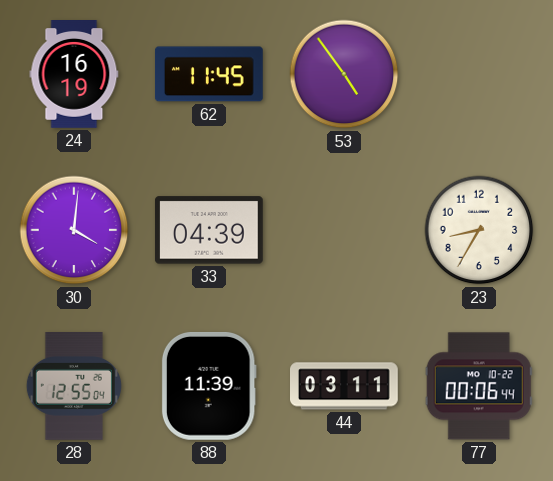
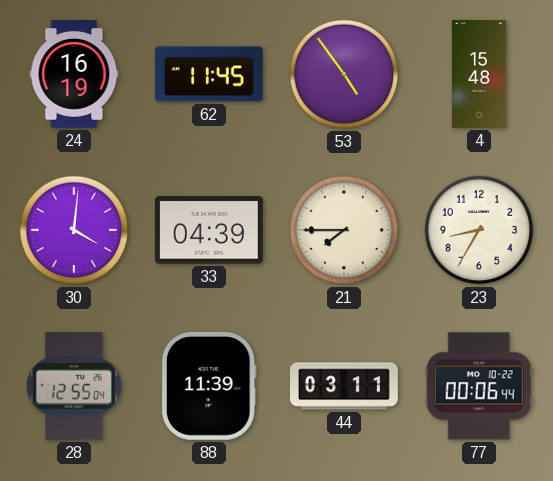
4: none -> 15:48
21: none -> 7:45
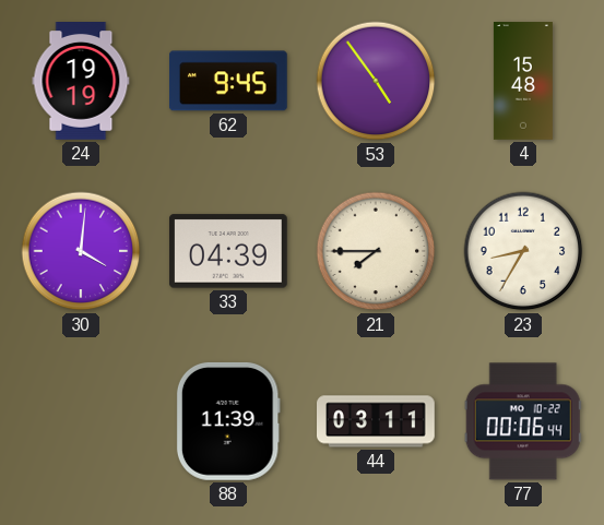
24: 16:19 -> 19:19
62: 11:45 -> 9:45
28: 12:55 -> none
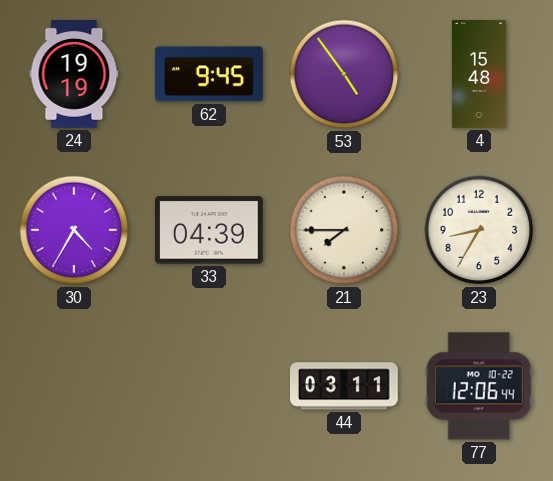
30: 4:01 -> 4:35
88: 11:39 -> none
77: 00:06 -> 12:06
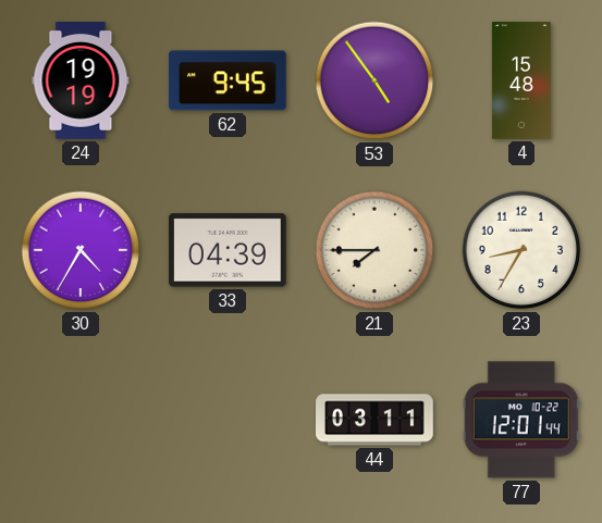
77: 12:06 -> 12:01
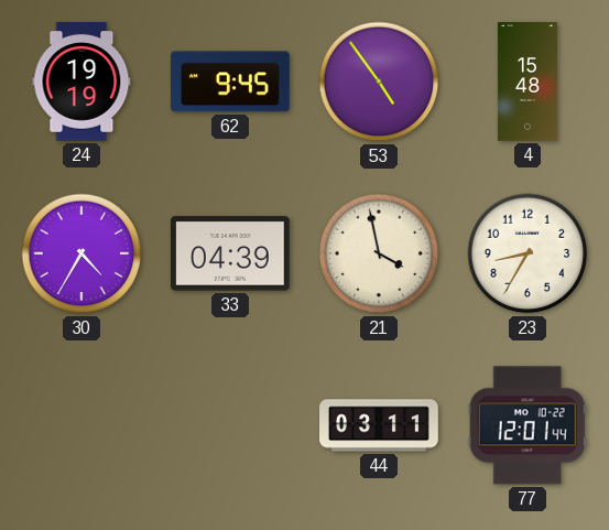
21: 7:45 -> 3:58
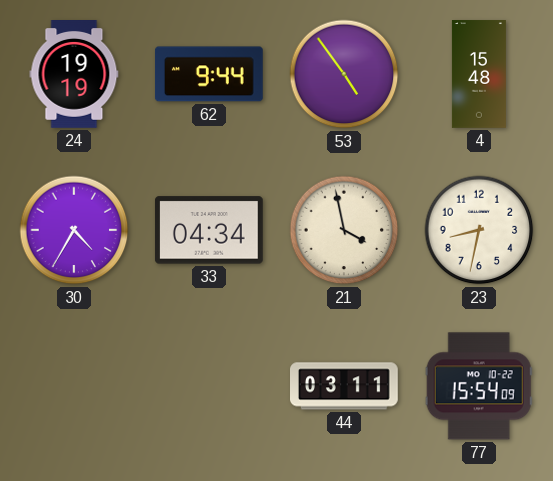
62: 9:45 -> 9:44
33: 04:39 -> 04:34
23: 8:35 -> 8:32
77: 12:01 -> 15:54
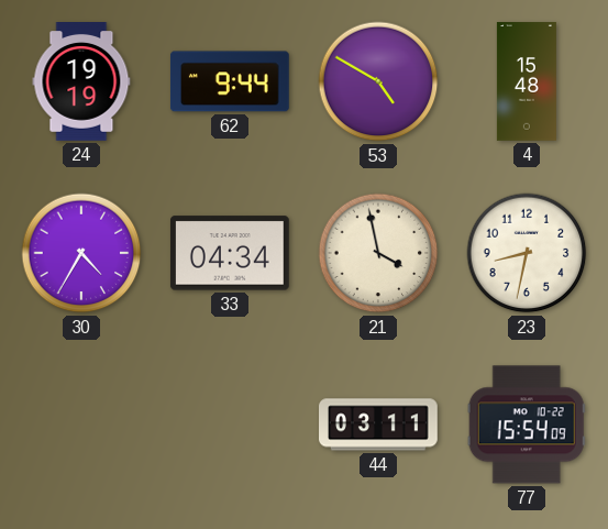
53: 4:54 -> 4:50
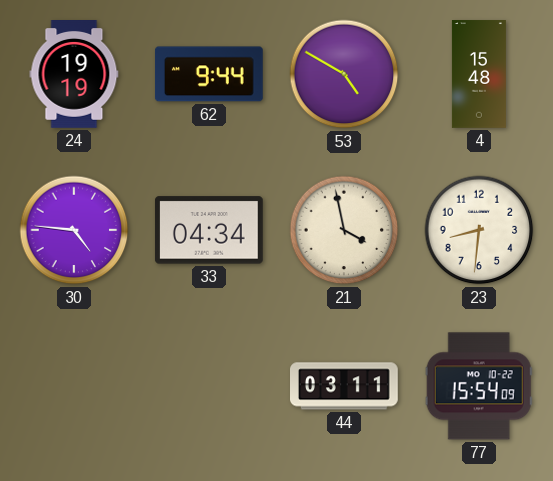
30: 4:35 -> 4:46
23: 8:32 -> 8:31
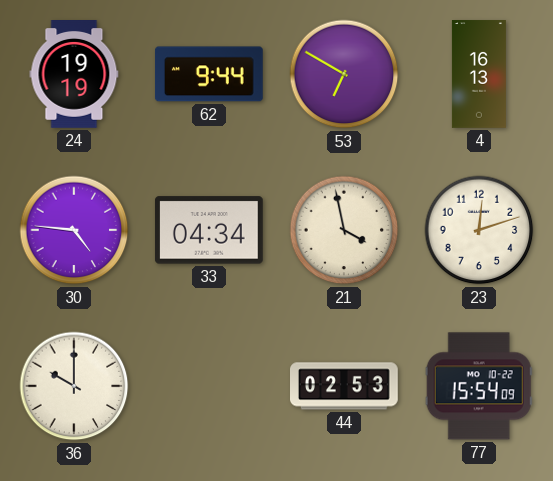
53: 4:50 -> 6:50
4: 15:48 -> 16:13
23: 8:31 -> 12:12
36: none -> 10:00
44: 03:11 -> 02:53
